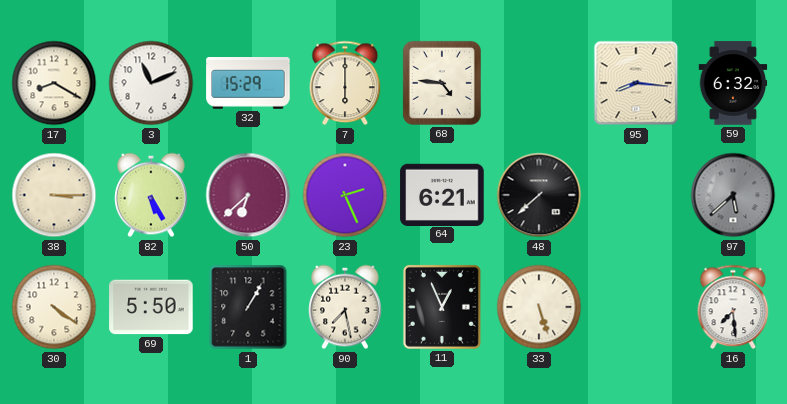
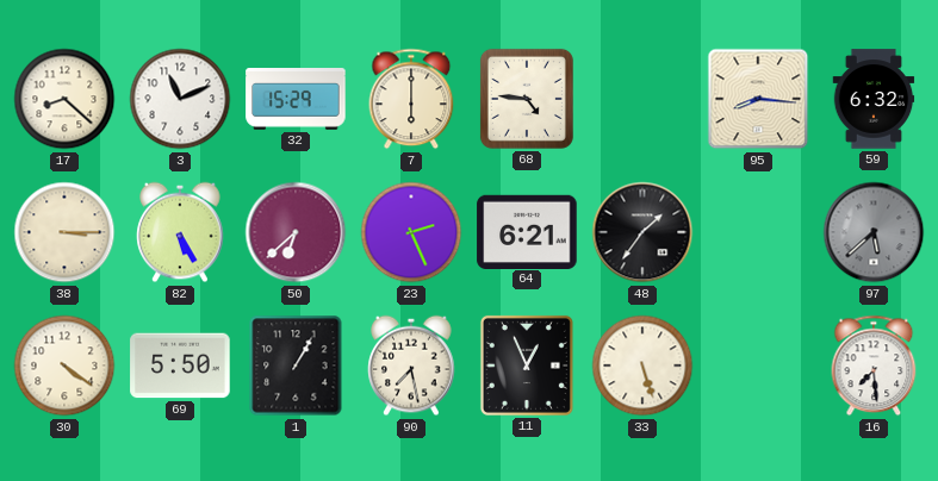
17: 8:20 -> 8:22
48: 7:38 -> 1:36
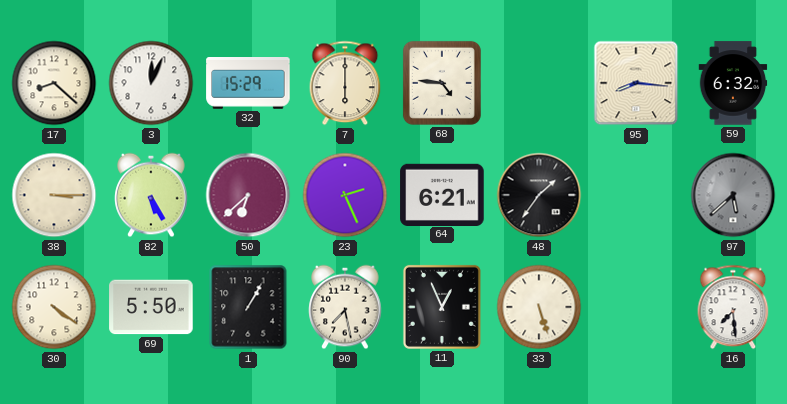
3: 11:11 -> 12:04
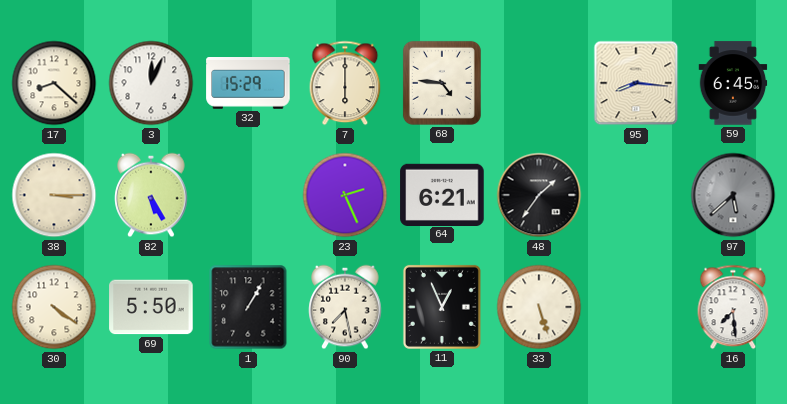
59: 6:32 -> 6:45
50: 6:38 -> none
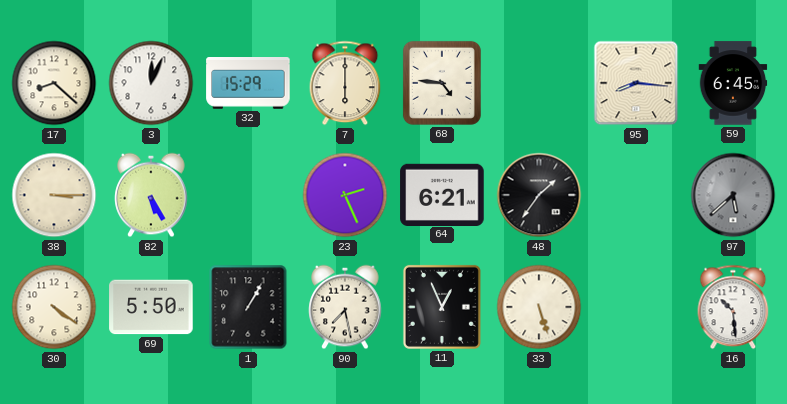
16: 7:29 -> 10:29
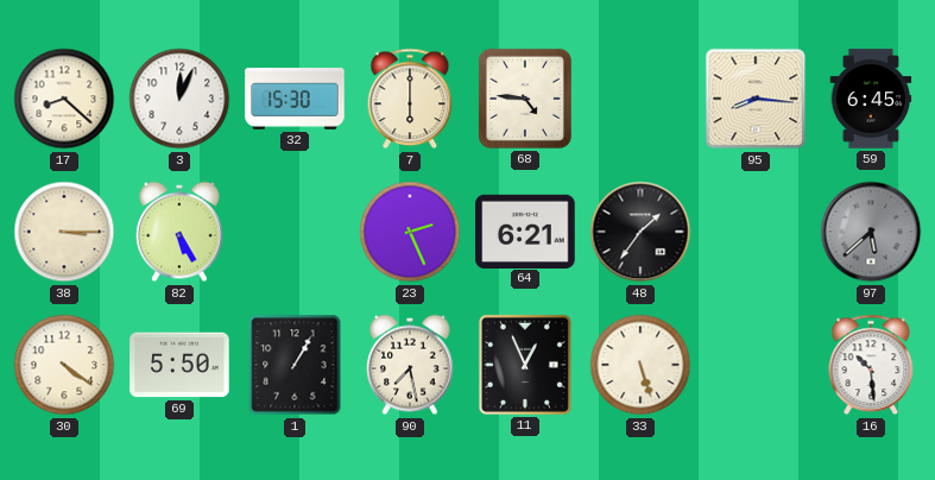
32: 15:29 -> 15:30
